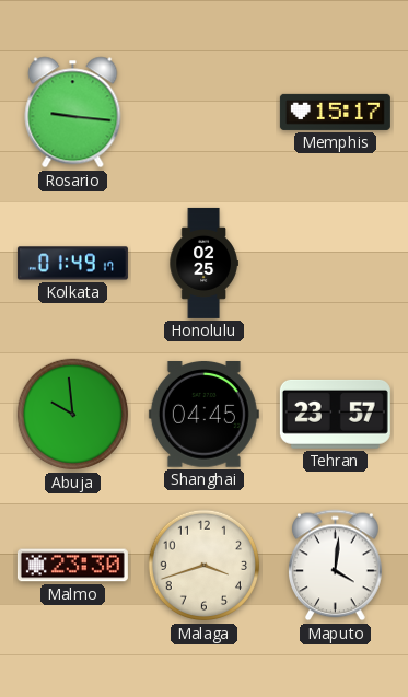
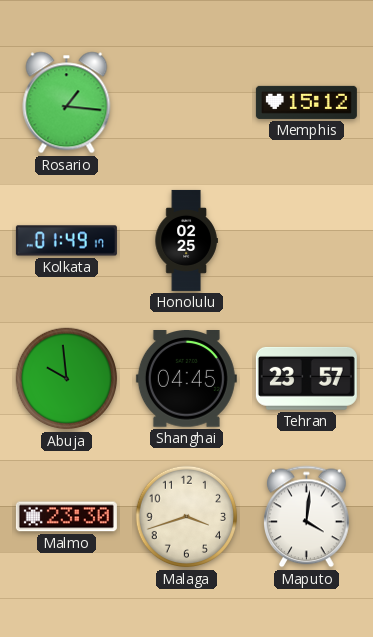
Rosario: 9:16 -> 1:16
Memphis: 15:17 -> 15:12
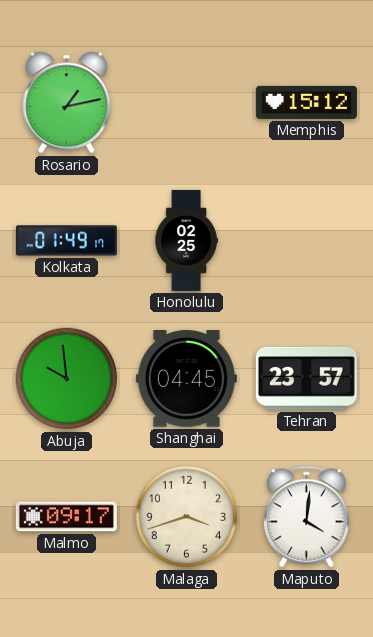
Rosario: 1:16 -> 1:13
Malmo: 23:30 -> 09:17
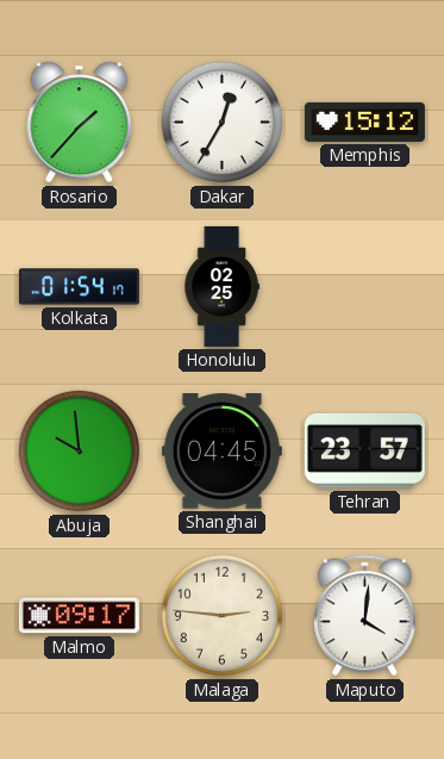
Rosario: 1:13 -> 1:37
Dakar: none -> 12:35
Kolkata: 01:49 -> 01:54
Malaga: 3:42 -> 2:46
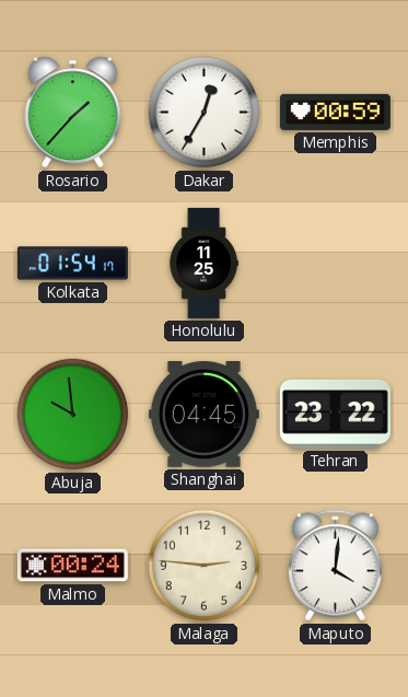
Memphis: 15:12 -> 00:59
Honolulu: 02:25 -> 11:25
Tehran: 23:57 -> 23:22
Malmo: 09:17 -> 00:24
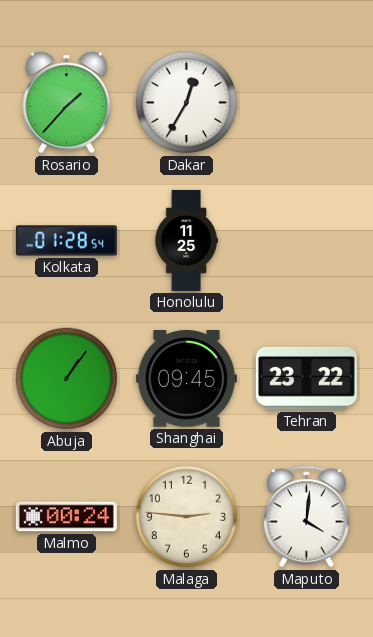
Memphis: 00:59 -> none
Kolkata: 01:54 -> 01:28
Abuja: 9:59 -> 1:06
Shanghai: 04:45 -> 09:45
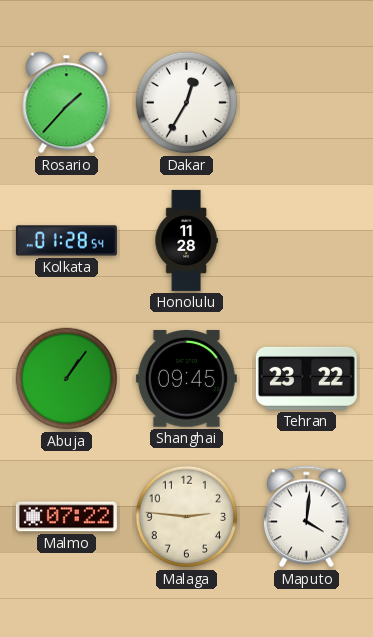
Honolulu: 11:25 -> 11:28
Malmo: 00:24 -> 07:22
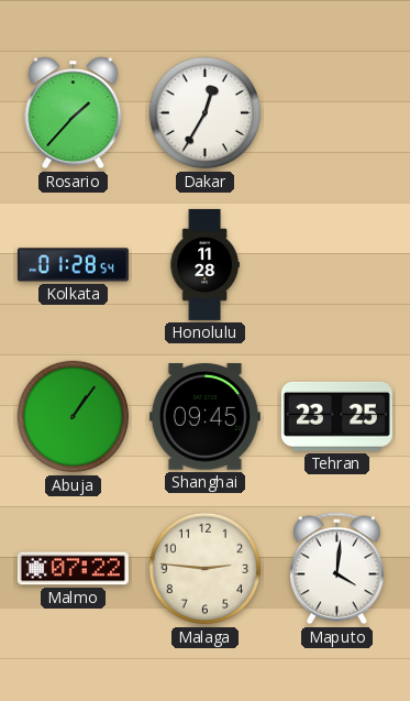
Tehran: 23:22 -> 23:25
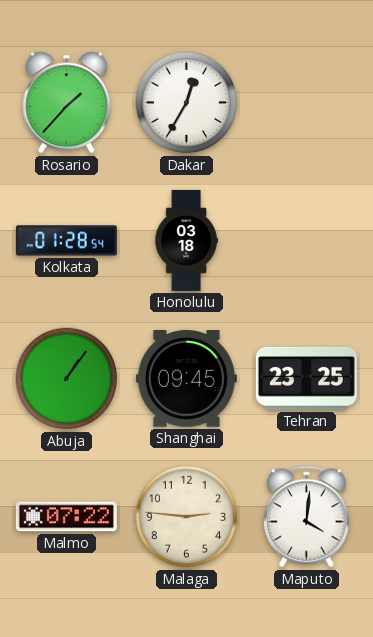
Honolulu: 11:28 -> 03:18
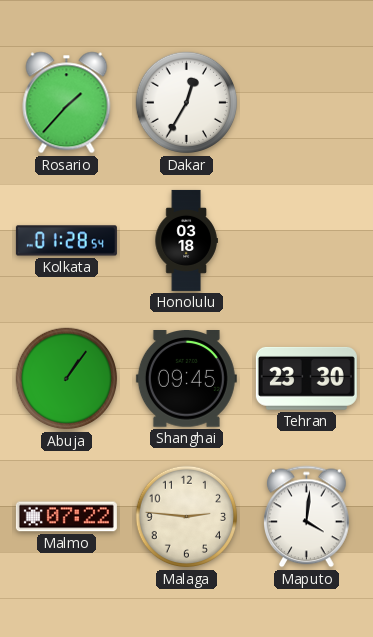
Tehran: 23:25 -> 23:30
